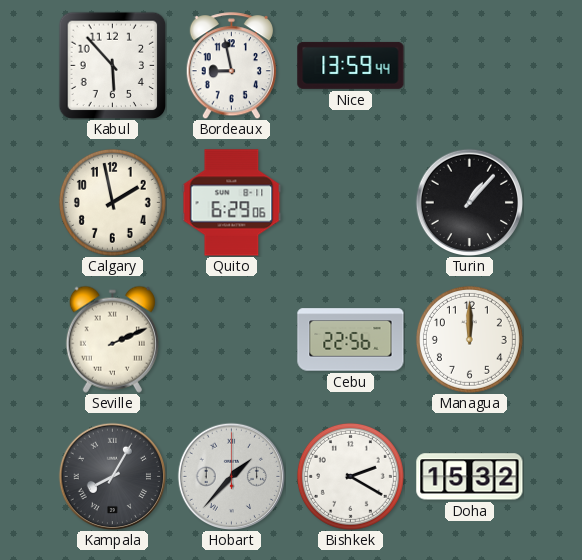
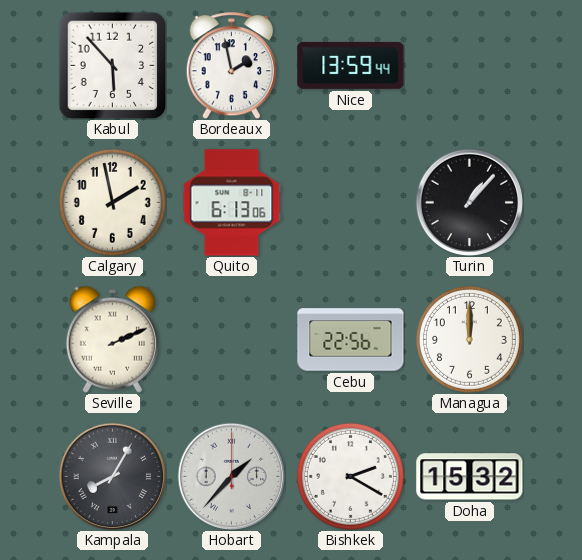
Bordeaux: 8:58 -> 1:58
Quito: 6:29 -> 6:13
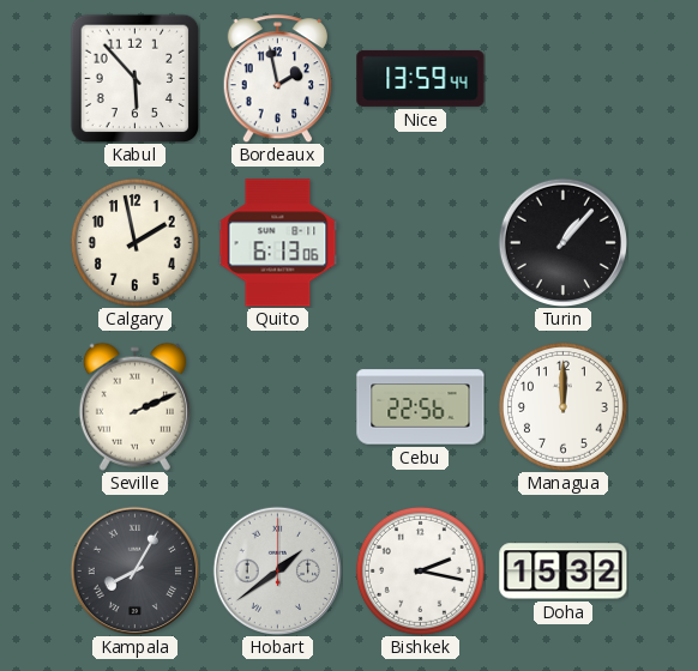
Hobart: 1:37 -> 1:39
Bishkek: 2:20 -> 2:17
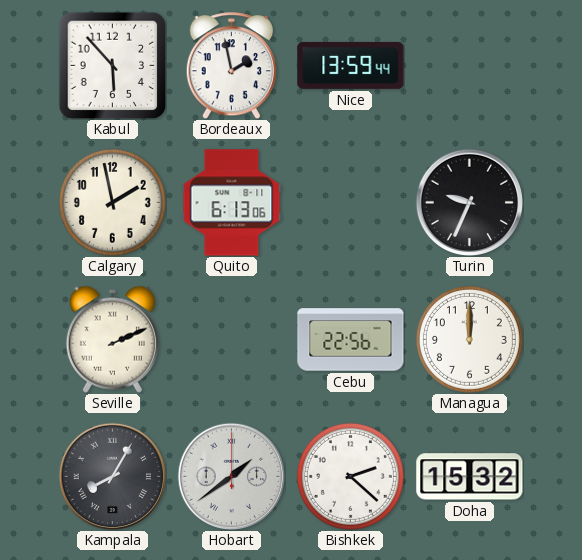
Turin: 1:07 -> 9:34
Bishkek: 2:17 -> 2:22
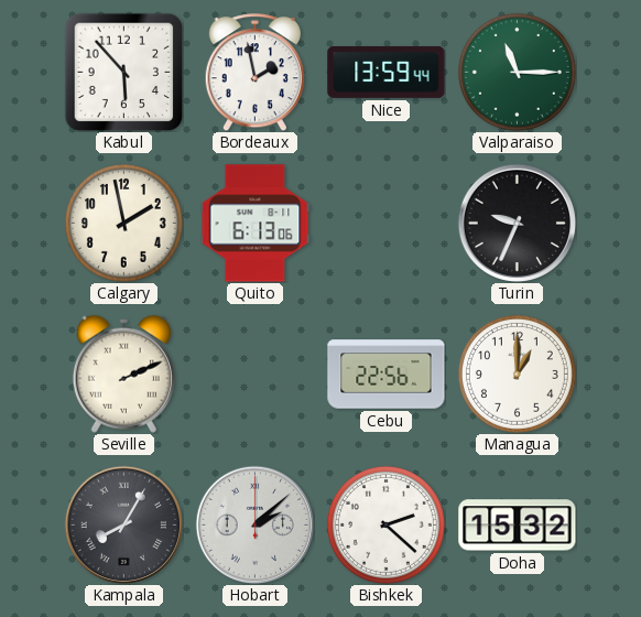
Valparaiso: none -> 11:15
Managua: 12:00 -> 1:00
Hobart: 1:39 -> 2:08
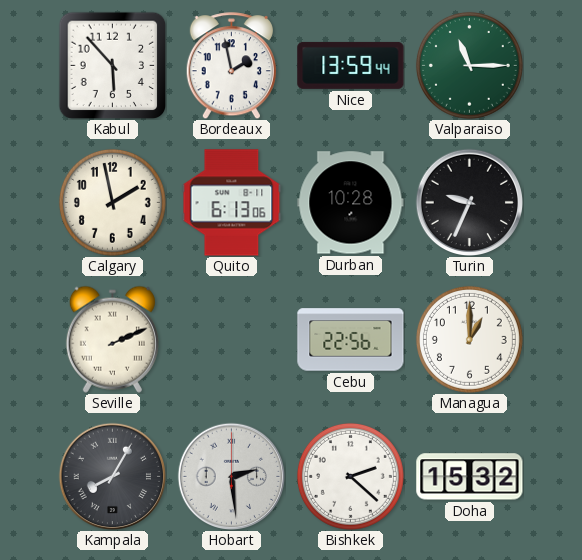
Durban: none -> 10:28
Hobart: 2:08 -> 2:29
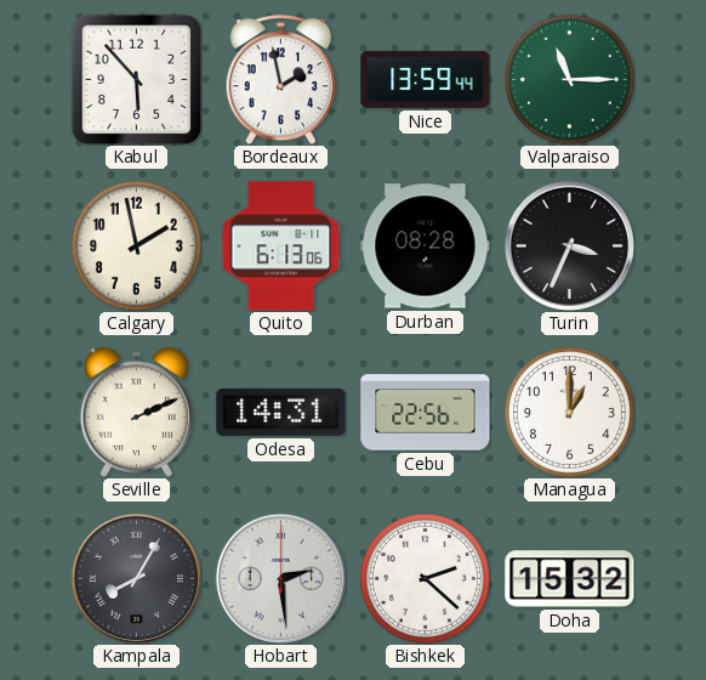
Durban: 10:28 -> 08:28
Turin: 9:34 -> 3:34
Odesa: none -> 14:31
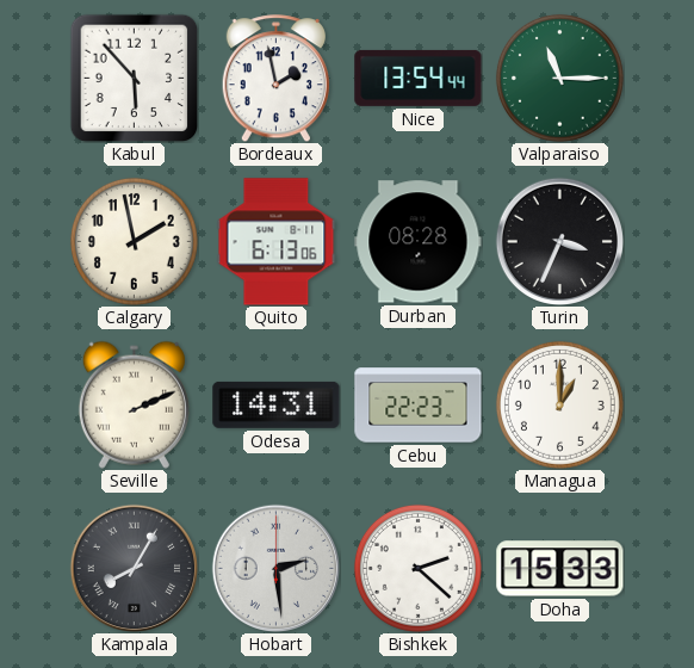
Nice: 13:59 -> 13:54
Cebu: 22:56 -> 22:23
Doha: 15:32 -> 15:33
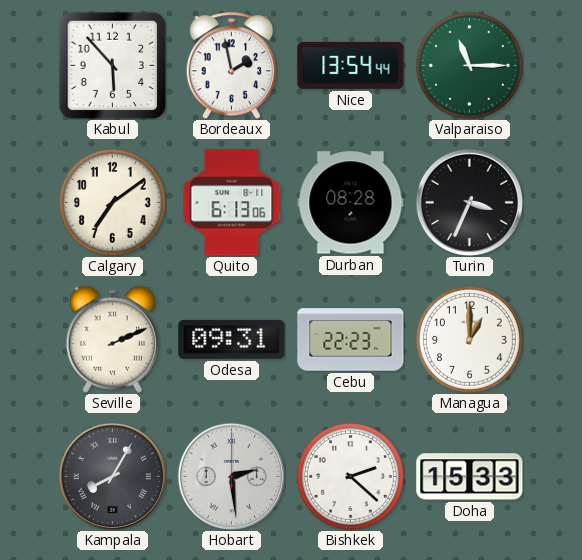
Calgary: 1:58 -> 7:09
Odesa: 14:31 -> 09:31
